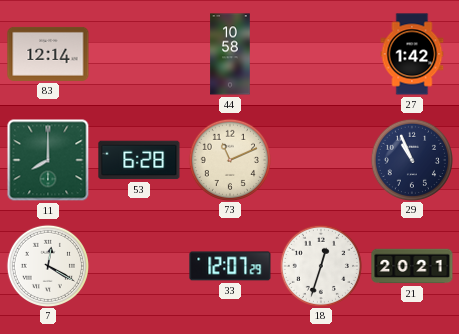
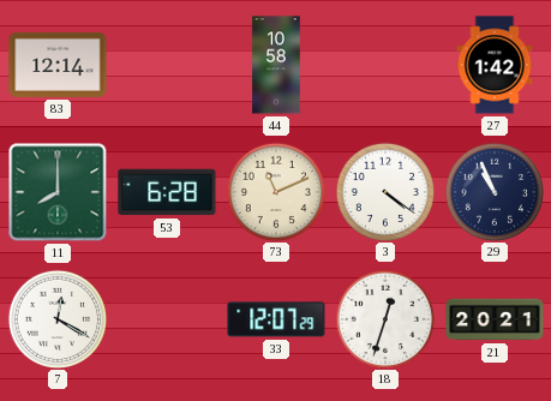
3: none -> 4:21
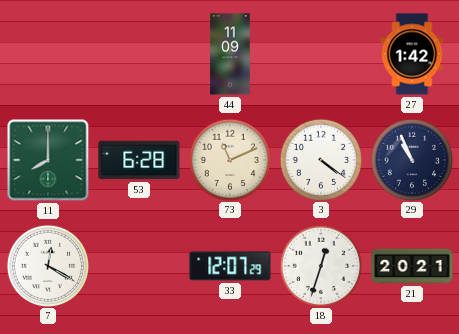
83: 12:14 -> none
44: 10:58 -> 11:09
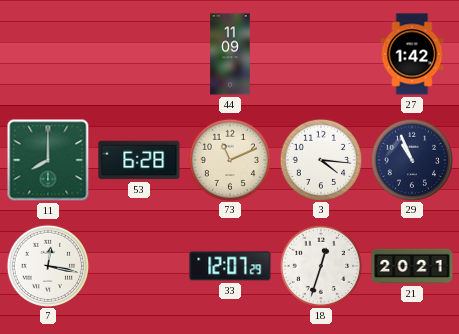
3: 4:21 -> 4:16
7: 12:20 -> 12:17
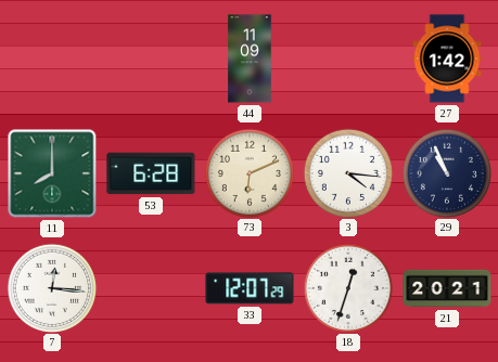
73: 11:11 -> 6:11
7: 12:17 -> 12:16
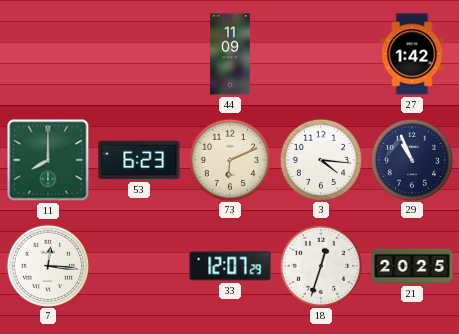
53: 6:28 -> 6:23
21: 20:21 -> 20:25
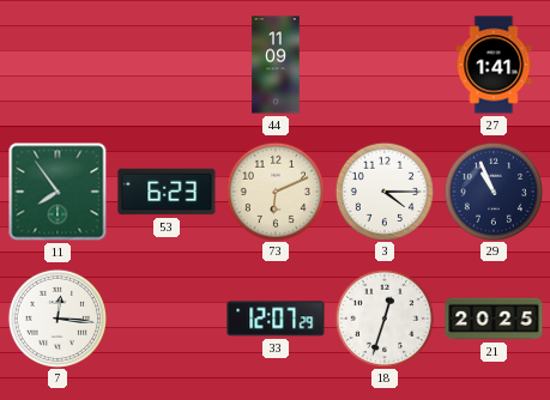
27: 1:42 -> 1:41
11: 8:00 -> 7:54
3: 4:16 -> 4:15
